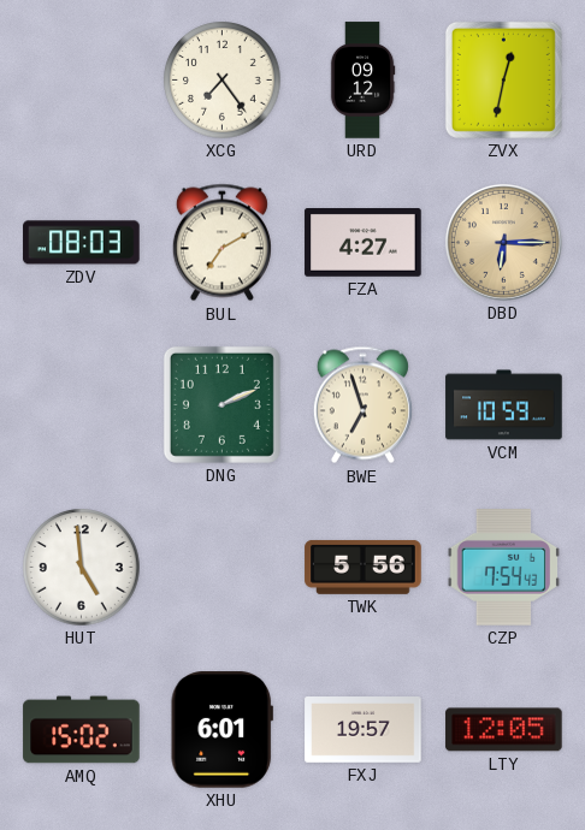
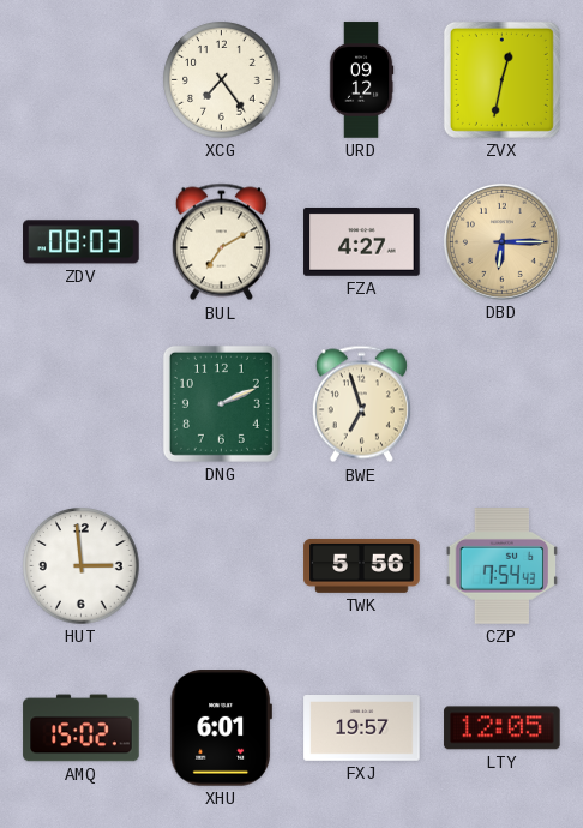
VCM: 10:59 -> none
HUT: 4:59 -> 2:59
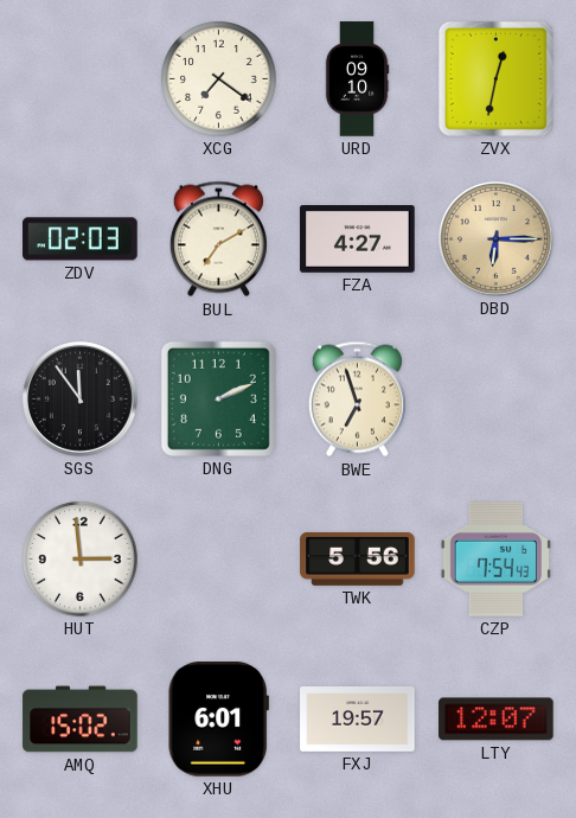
XCG: 7:24 -> 7:21
URD: 09:12 -> 09:10
ZDV: 08:03 -> 02:03
SGS: none -> 11:54
LTY: 12:05 -> 12:07
